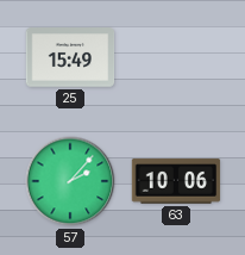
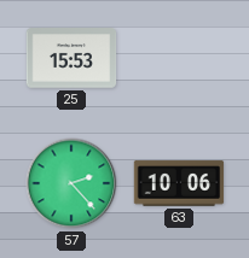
25: 15:49 -> 15:53
57: 2:07 -> 2:23
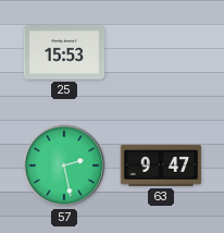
57: 2:23 -> 2:28
63: 10:06 -> 9:47
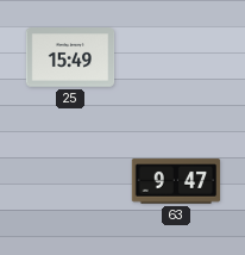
25: 15:53 -> 15:49
57: 2:28 -> none
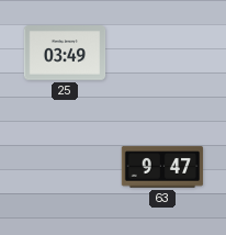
25: 15:49 -> 03:49
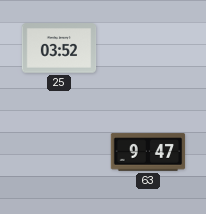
25: 03:49 -> 03:52
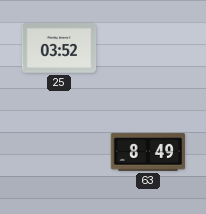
63: 9:47 -> 8:49
